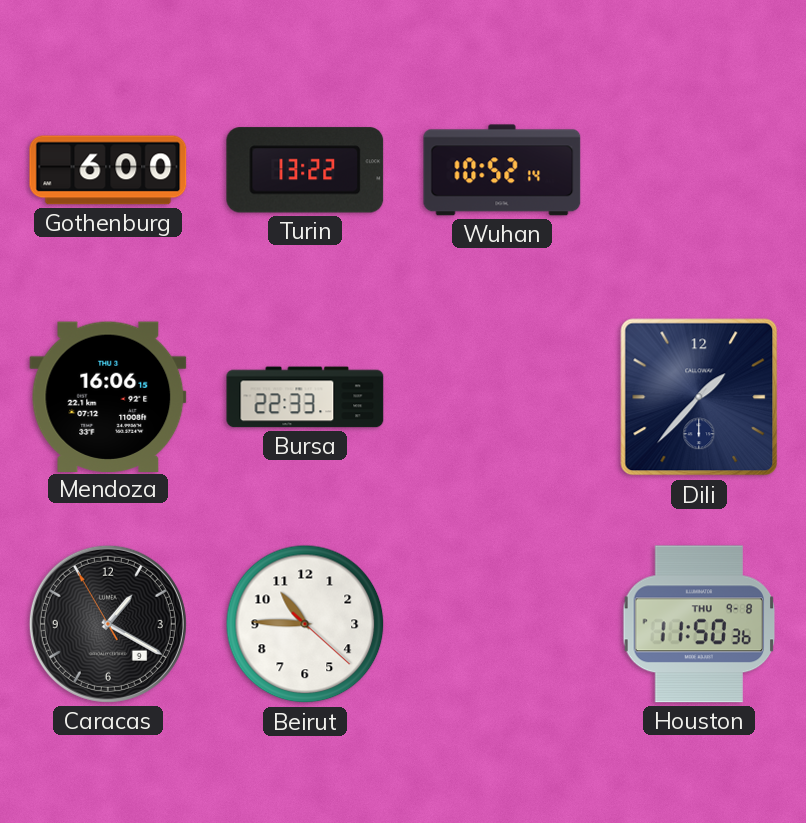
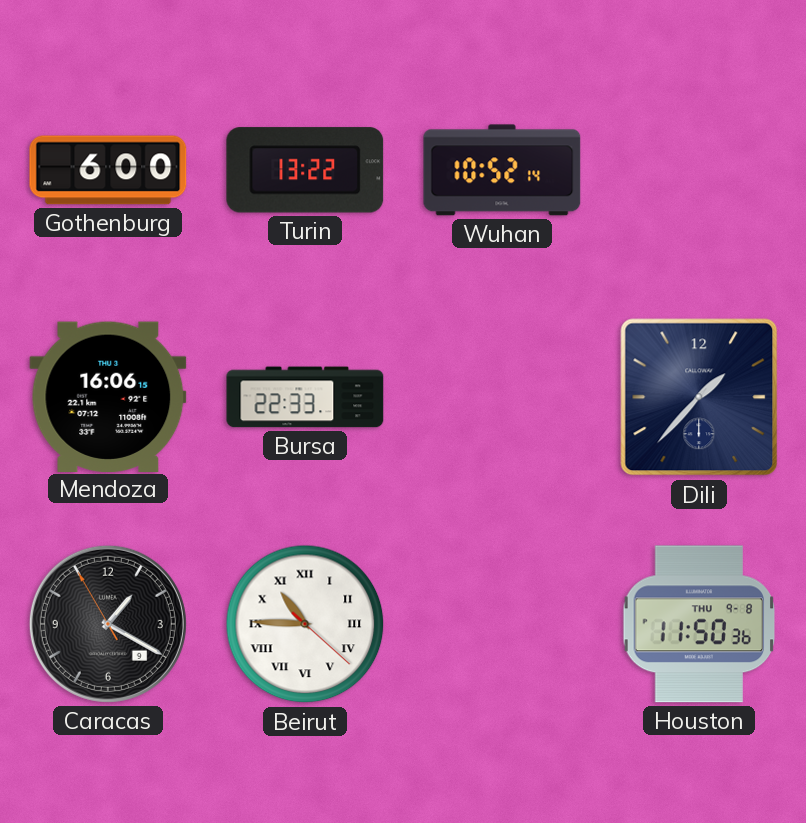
Beirut numerals: Arabic -> Roman
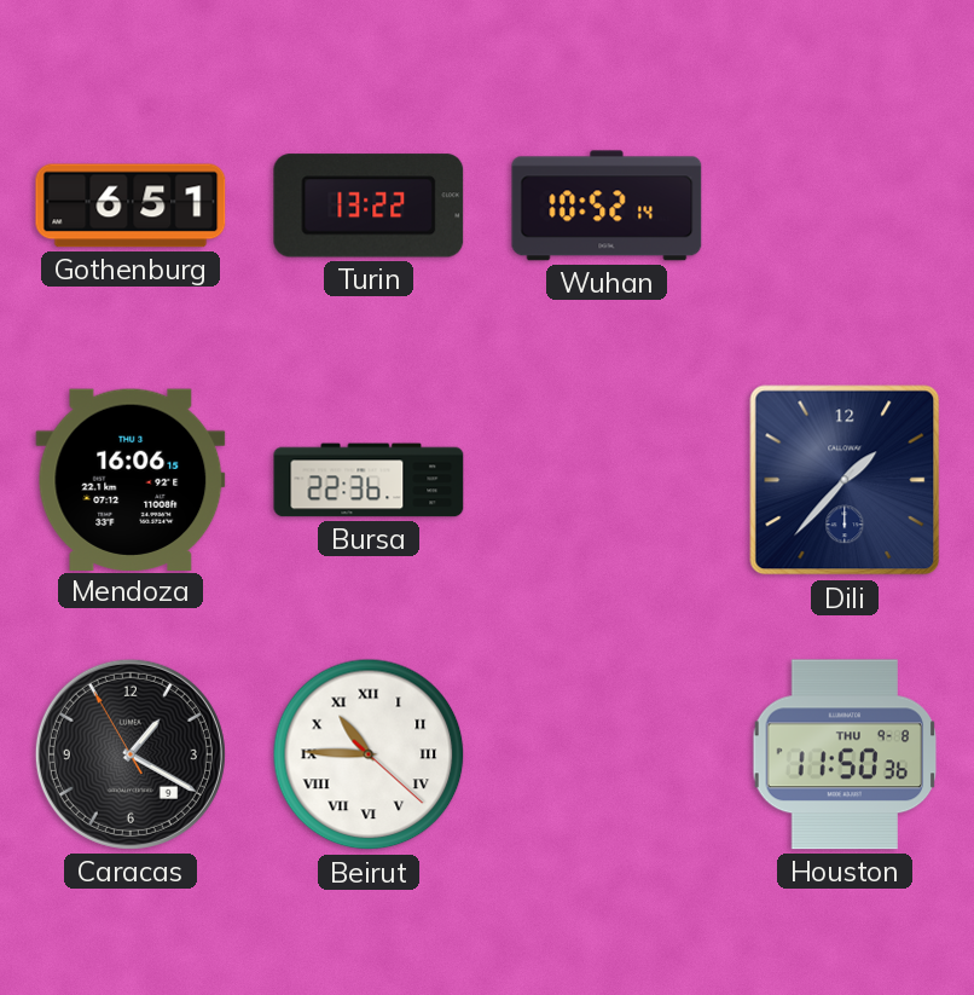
Gothenburg: 6:00 -> 6:51
Bursa: 22:33 -> 22:36
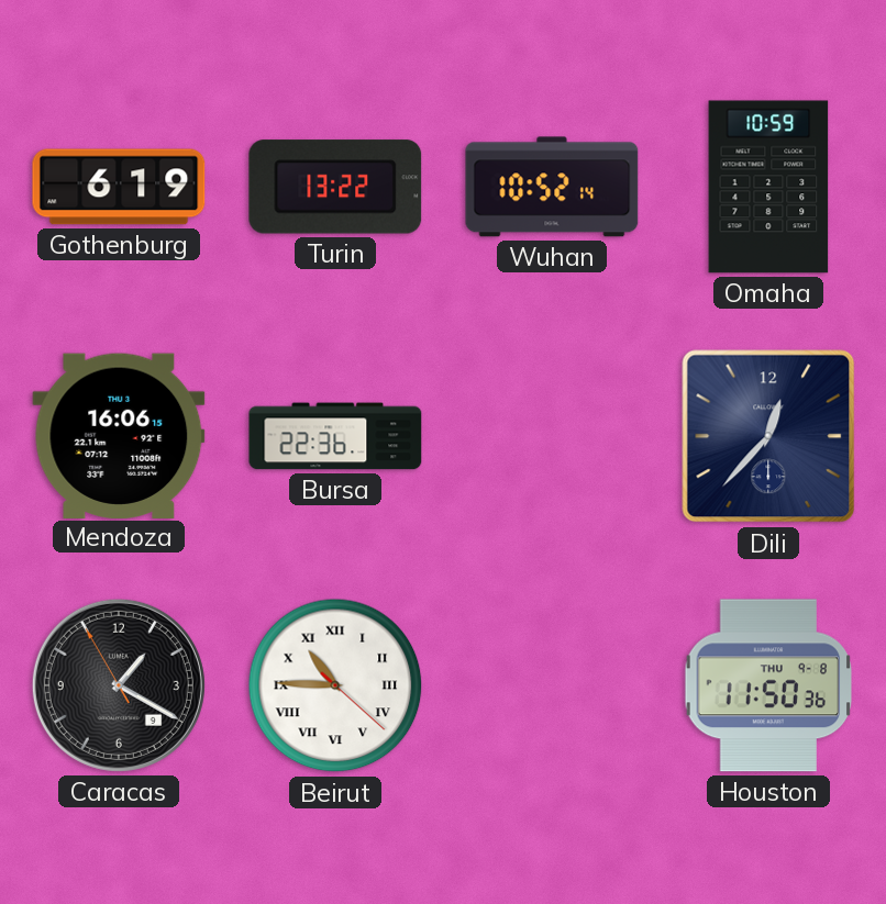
Gothenburg: 6:51 -> 6:19
Omaha: none -> 10:59
Dili: 1:37 -> 12:37
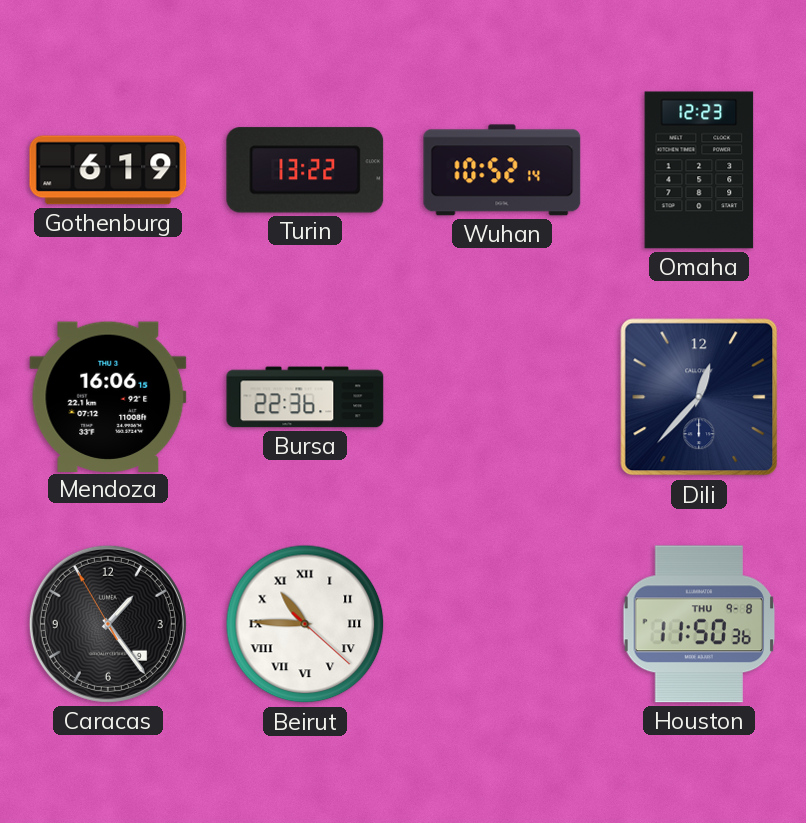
Omaha: 10:59 -> 12:23
Caracas: 1:19 -> 1:23
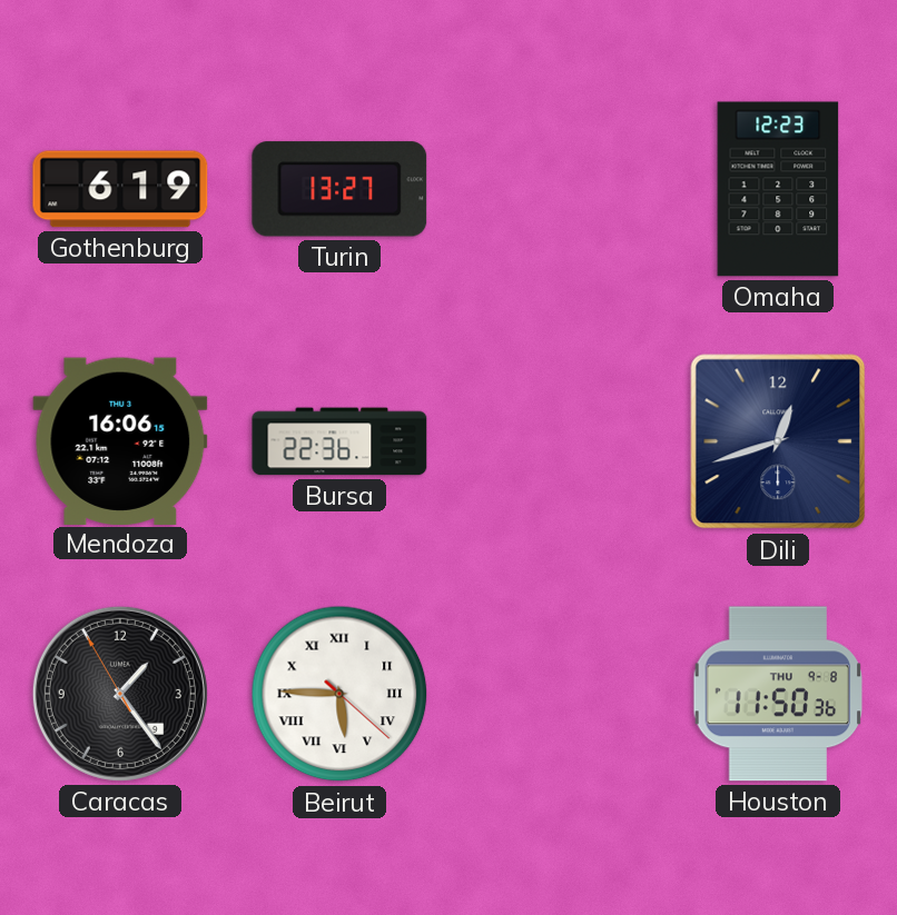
Turin: 13:22 -> 13:27
Wuhan: 10:52 -> none
Dili: 12:37 -> 12:42
Beirut: 10:45 -> 5:45
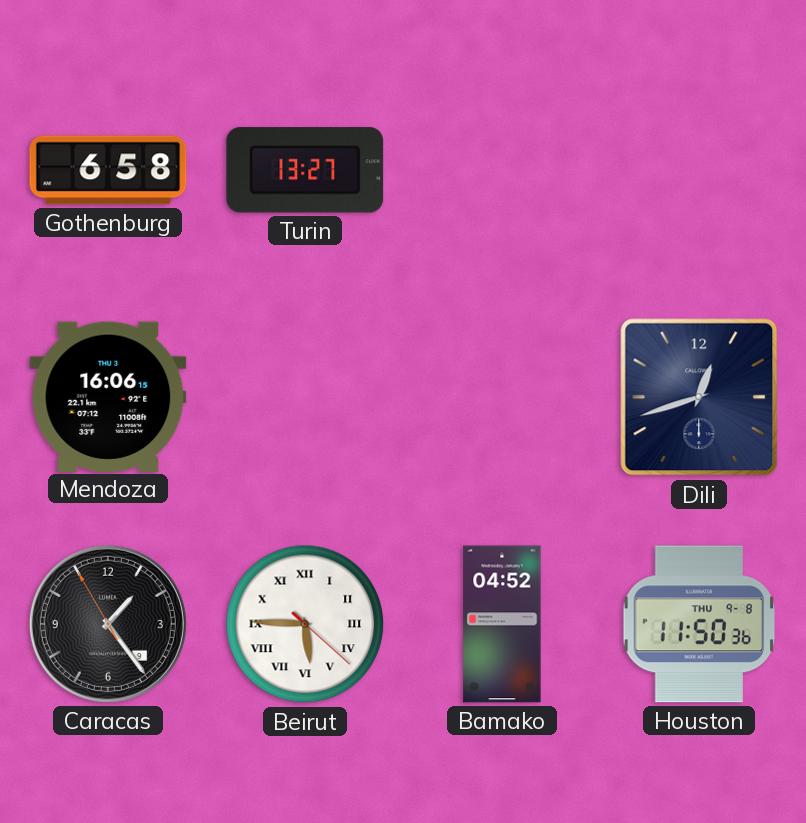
Gothenburg: 6:19 -> 6:58
Omaha: 12:23 -> none
Bursa: 22:36 -> none
Bamako: none -> 04:52
